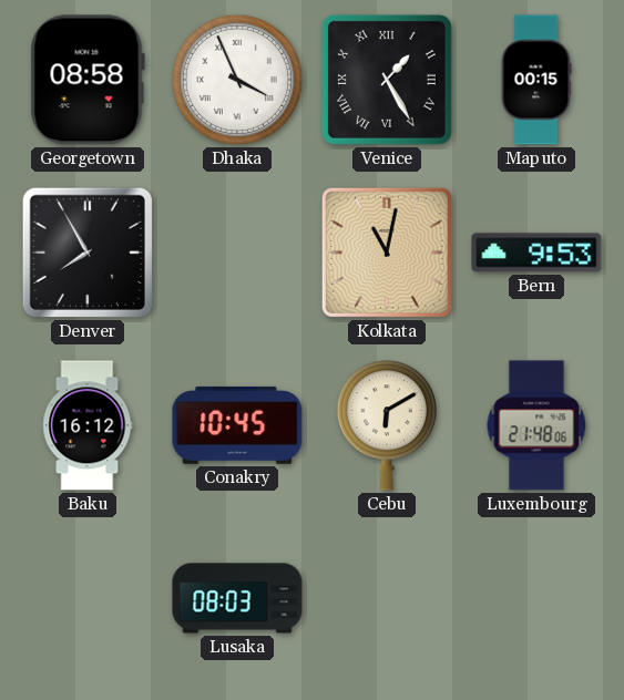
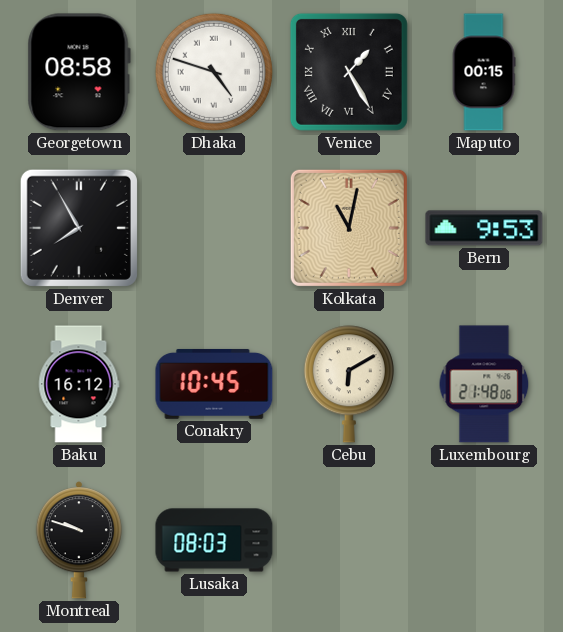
Dhaka: 3:56 -> 4:48
Montreal: none -> 9:48
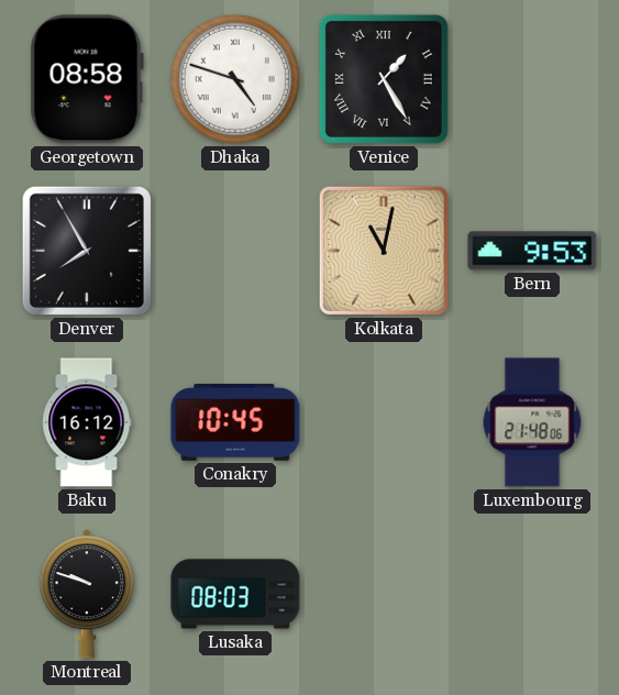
Maputo: 00:15 -> none
Cebu: 6:10 -> none
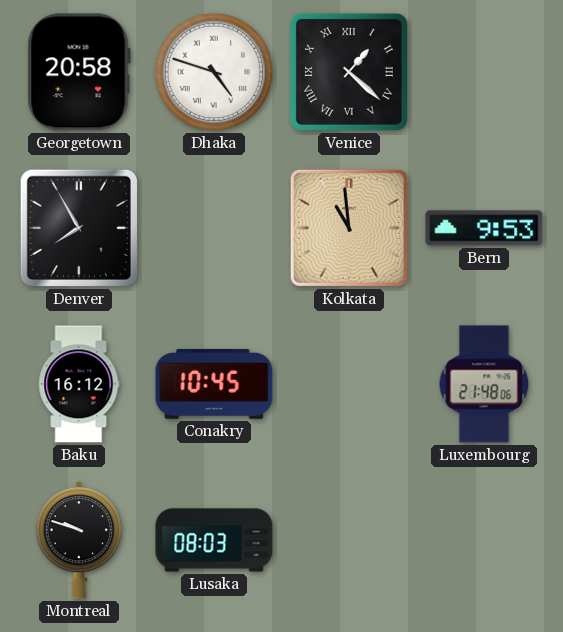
Georgetown: 08:58 -> 20:58
Venice: 1:25 -> 1:22
Kolkata: 11:02 -> 10:59
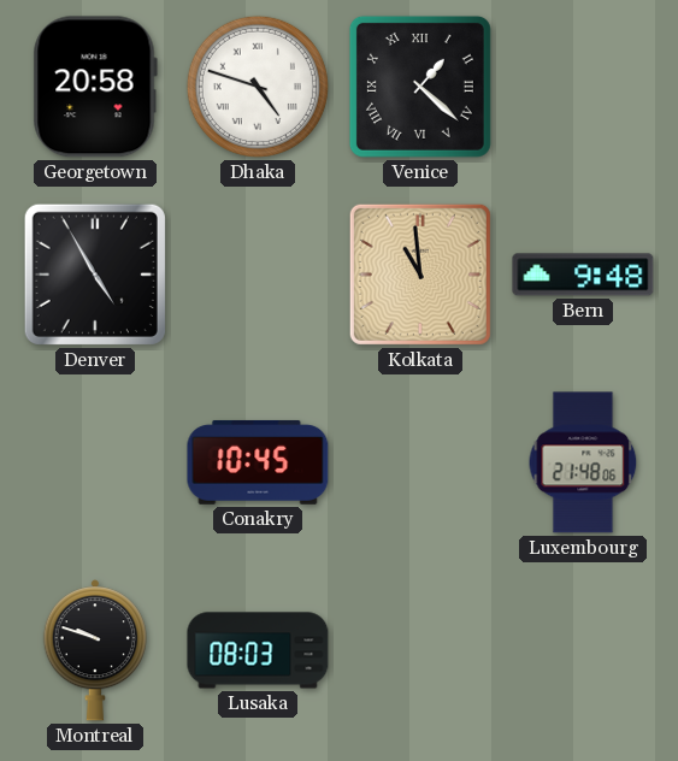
Denver: 7:55 -> 4:55
Bern: 9:53 -> 9:48
Baku: 16:12 -> none
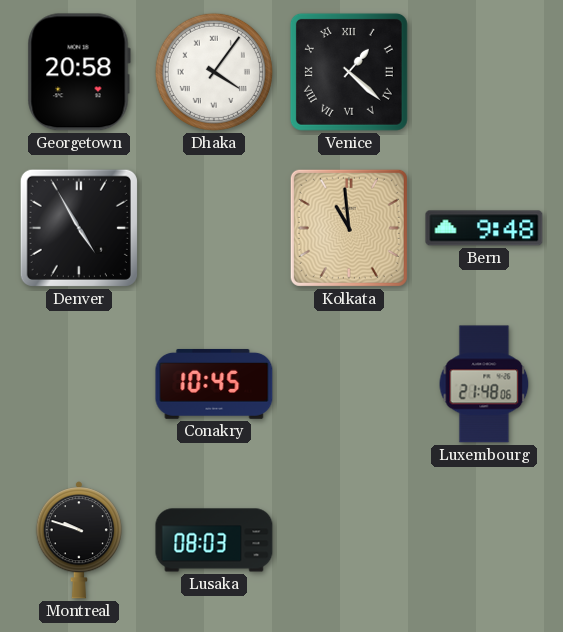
Dhaka: 4:48 -> 4:06
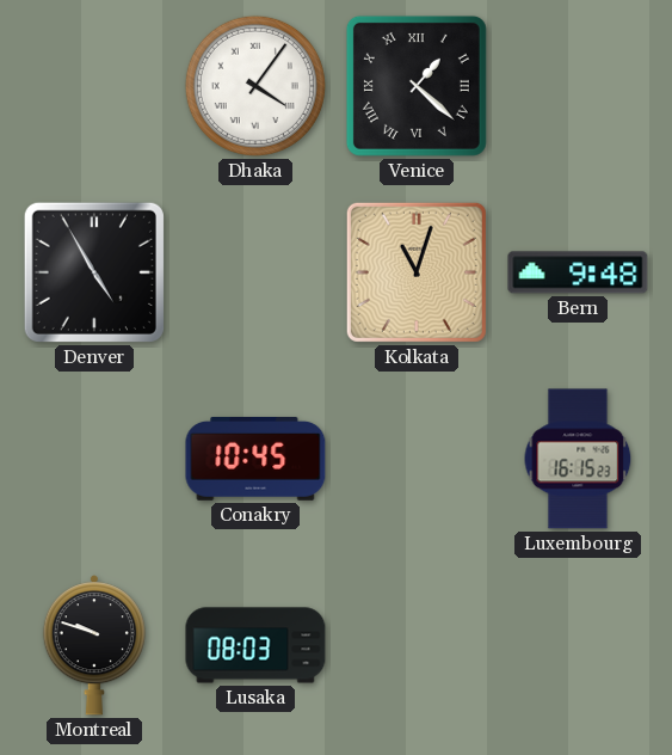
Georgetown: 20:58 -> none
Kolkata: 10:59 -> 11:03
Luxembourg: 21:48 -> 16:15
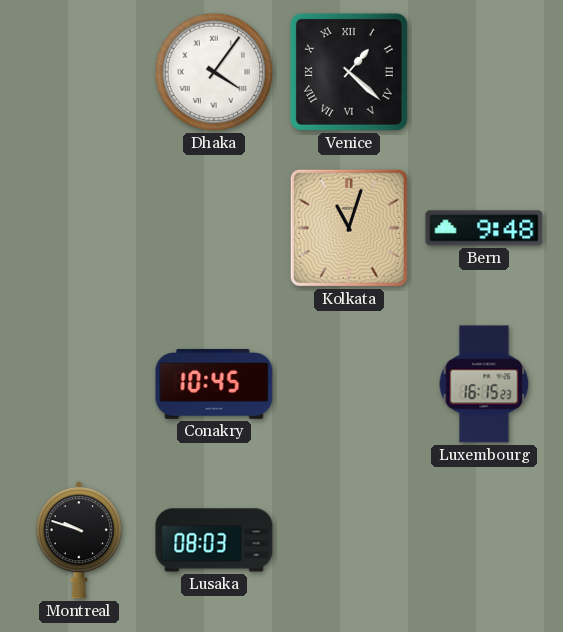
Denver: 4:55 -> none
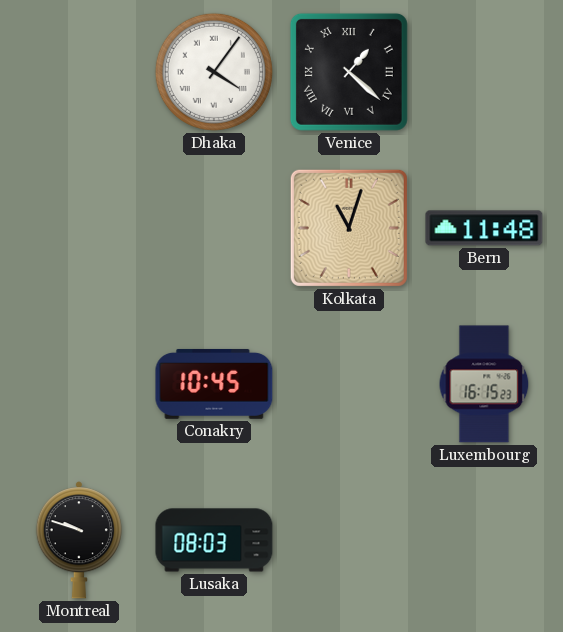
Bern: 9:48 -> 11:48
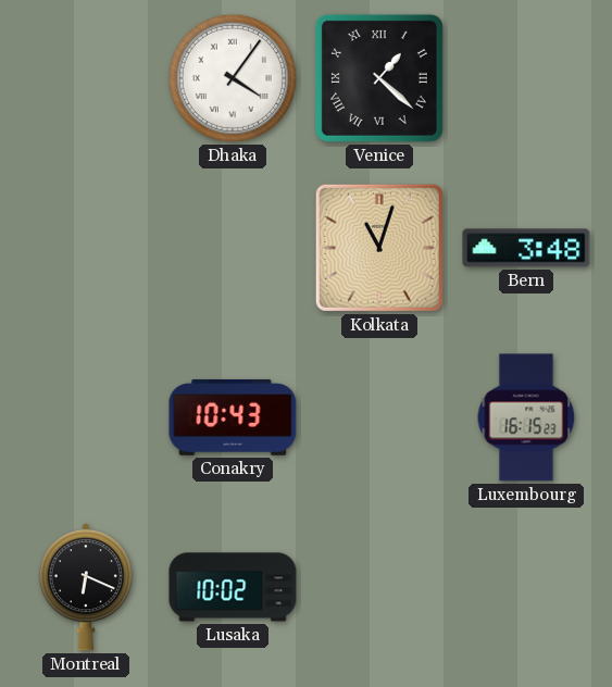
Bern: 11:48 -> 3:48
Conakry: 10:45 -> 10:43
Montreal: 9:48 -> 6:19
Lusaka: 08:03 -> 10:02
